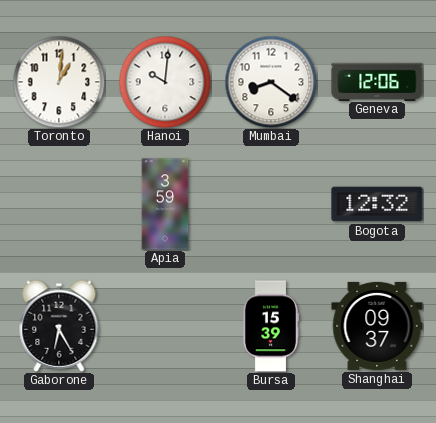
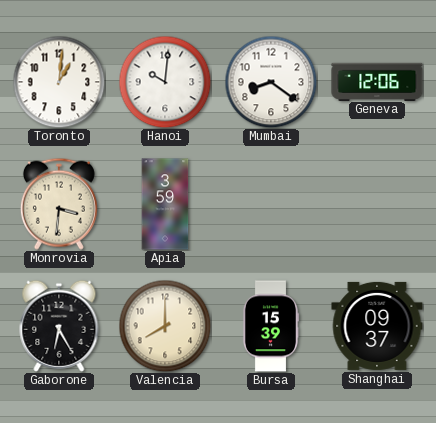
Monrovia: none -> 3:31
Bogota: 12:32 -> none
Valencia: none -> 8:00
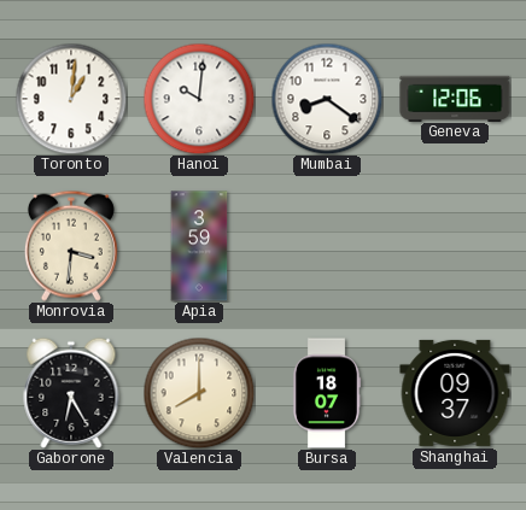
Bursa: 15:39 -> 18:07
